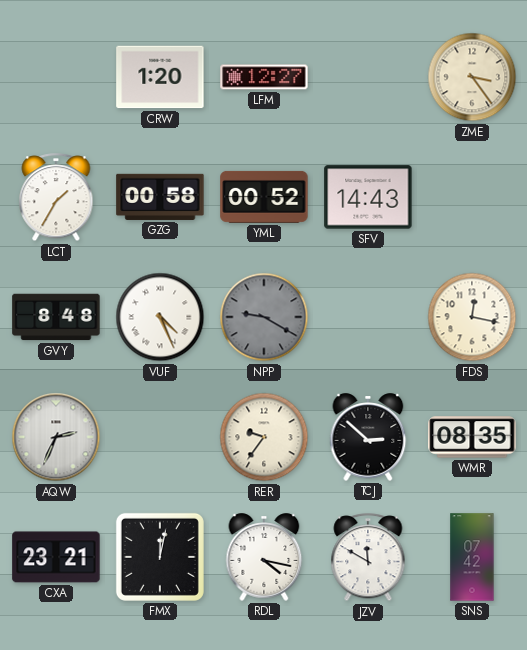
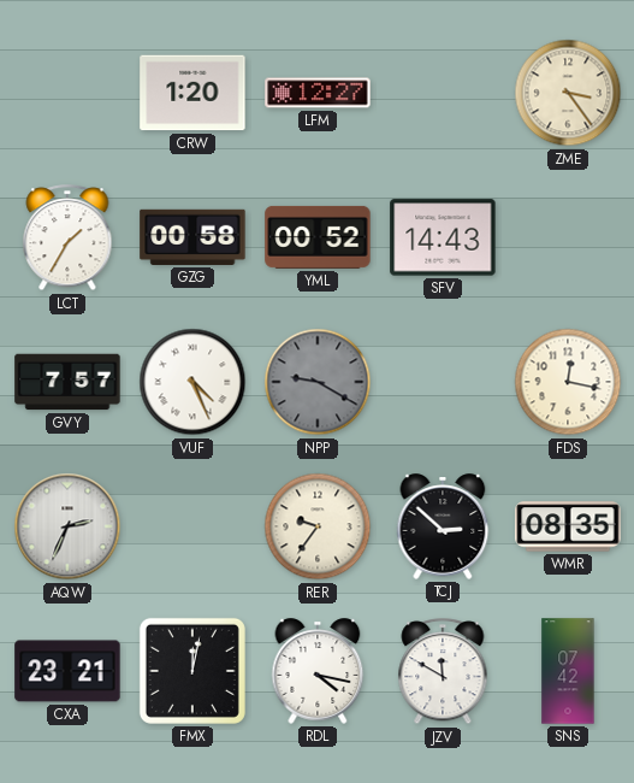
GVY: 8:48 -> 7:57
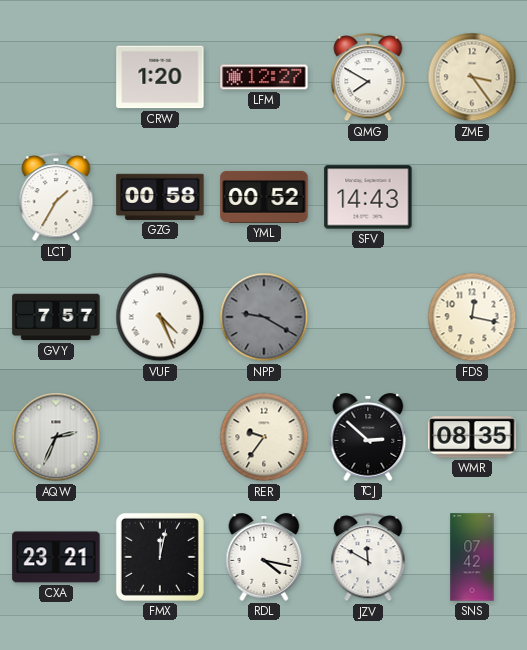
QMG: none -> 7:50
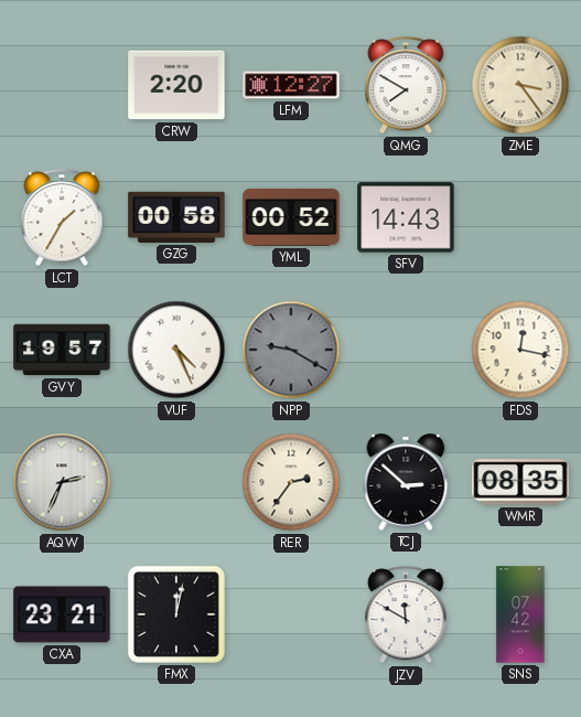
CRW: 1:20 -> 2:20
GVY: 7:57 -> 19:57
RER: 9:36 -> 2:36
RDL: 4:17 -> none
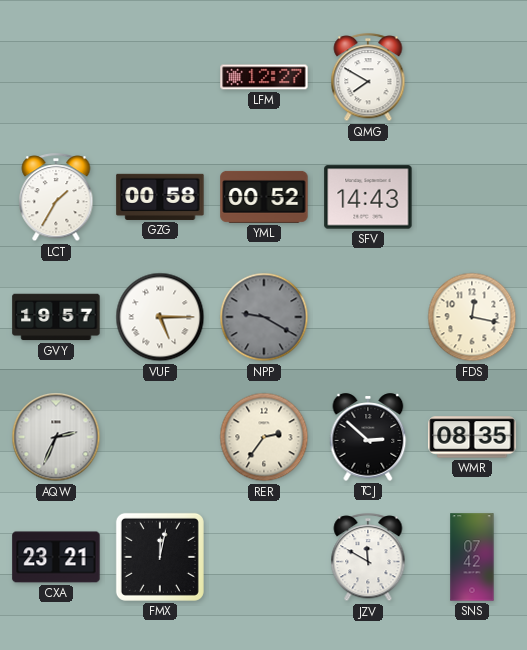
CRW: 2:20 -> none
ZME: 3:24 -> none
VUF: 4:26 -> 5:15
